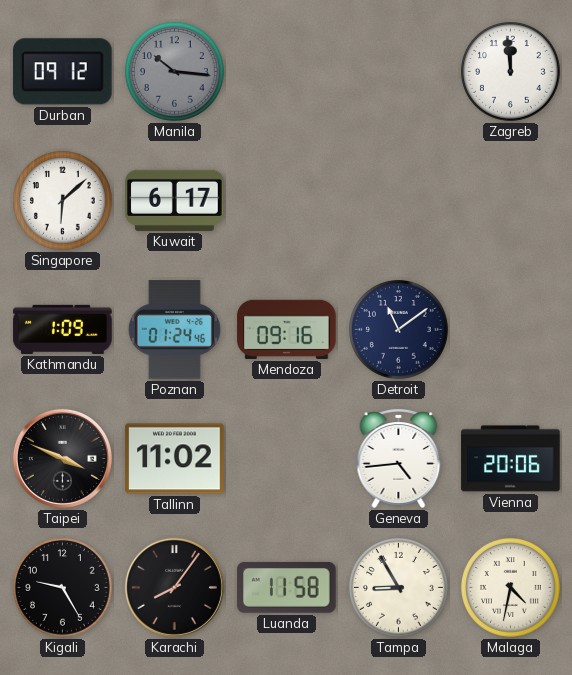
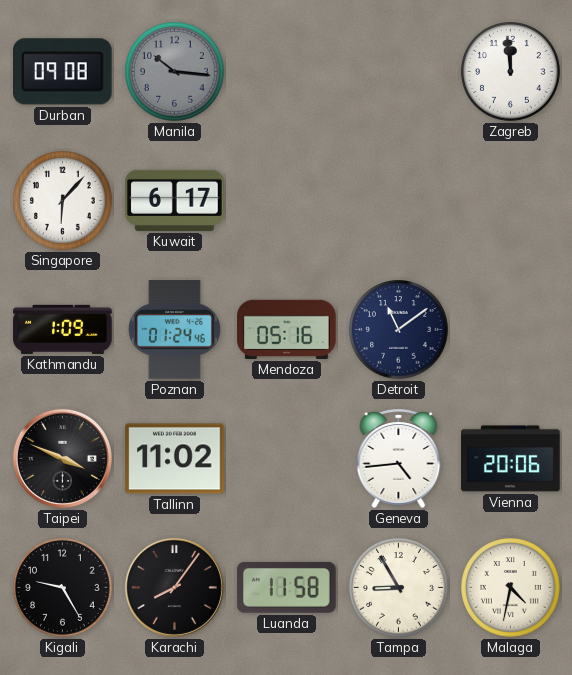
Durban: 09:12 -> 09:08
Singapore: 6:08 -> 6:07
Mendoza: 09:16 -> 05:16
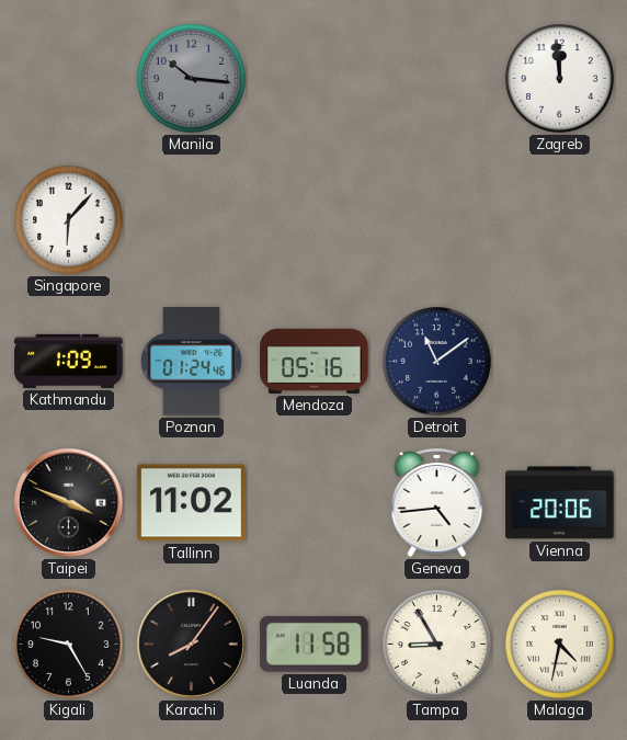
Durban: 09:08 -> none
Kuwait: 6:17 -> none
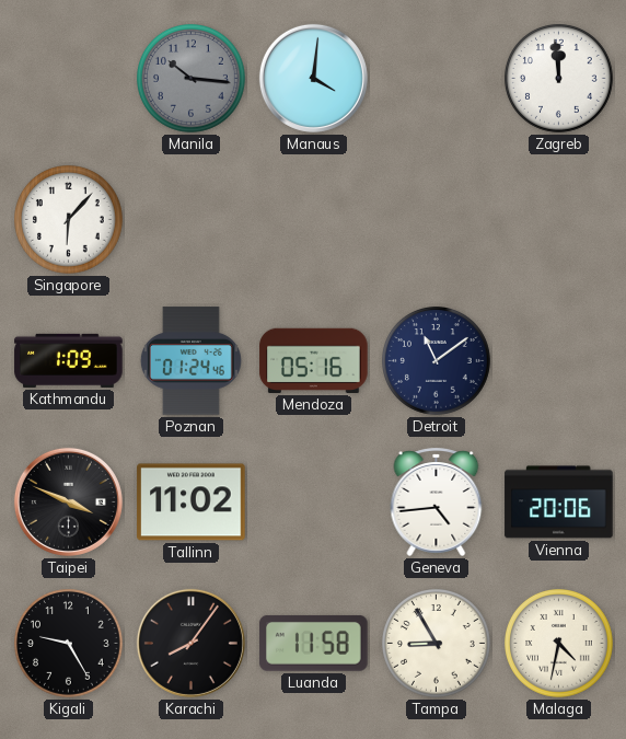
Manaus: none -> 4:01
